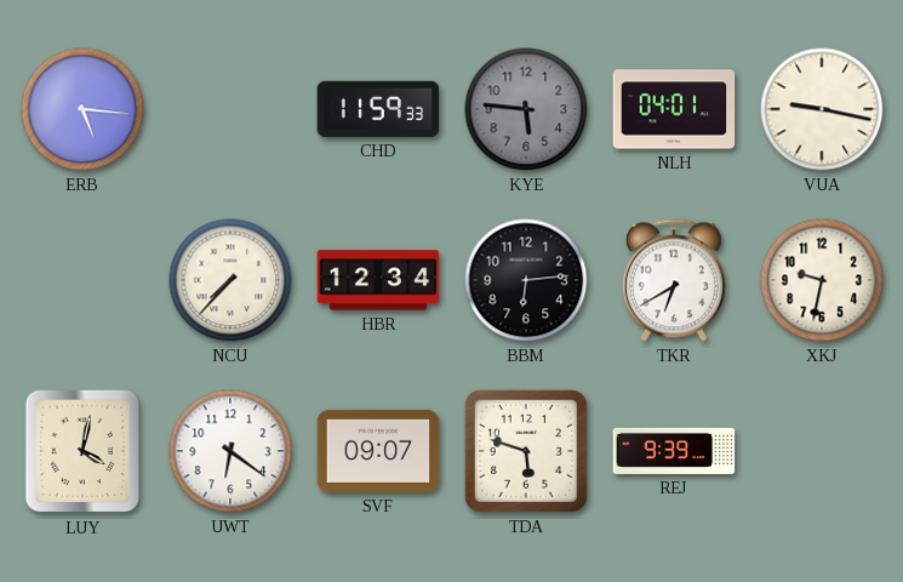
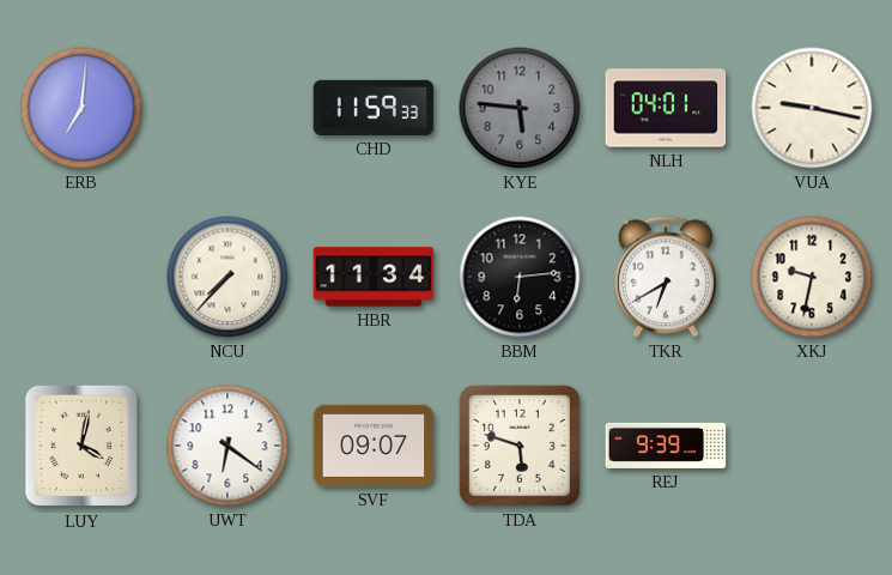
ERB: 5:16 -> 7:01
HBR: 12:34 -> 11:34
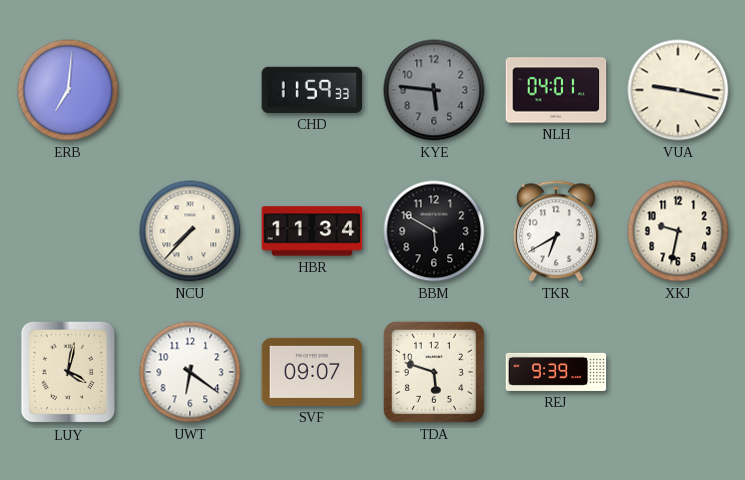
BBM: 6:14 -> 5:50
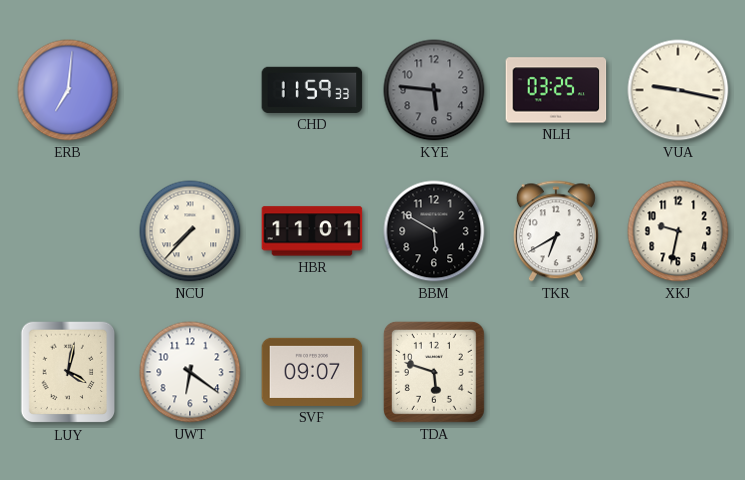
NLH: 04:01 -> 03:25
HBR: 11:34 -> 11:01
REJ: 9:39 -> none
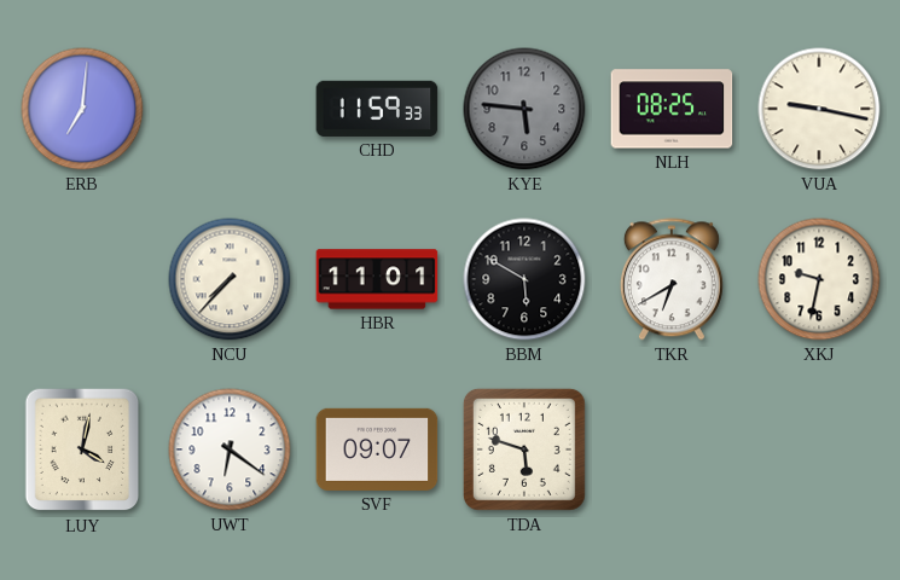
NLH: 03:25 -> 08:25
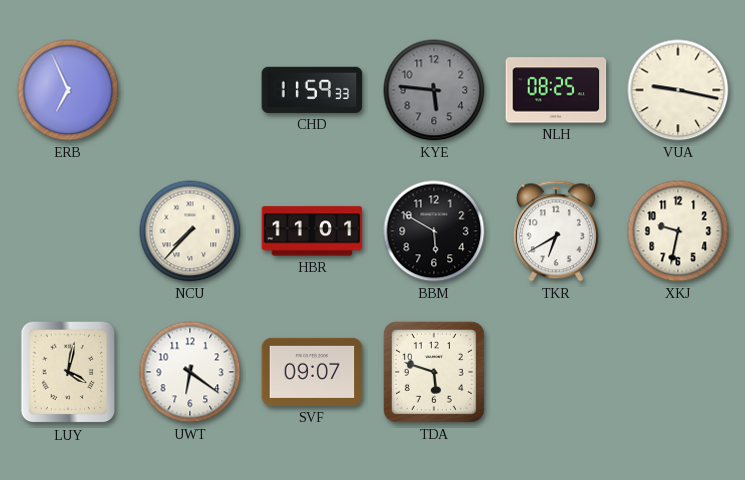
ERB: 7:01 -> 6:56
